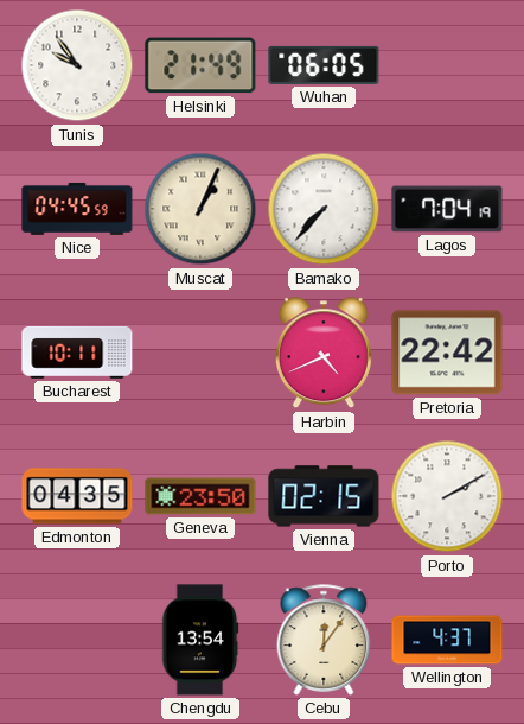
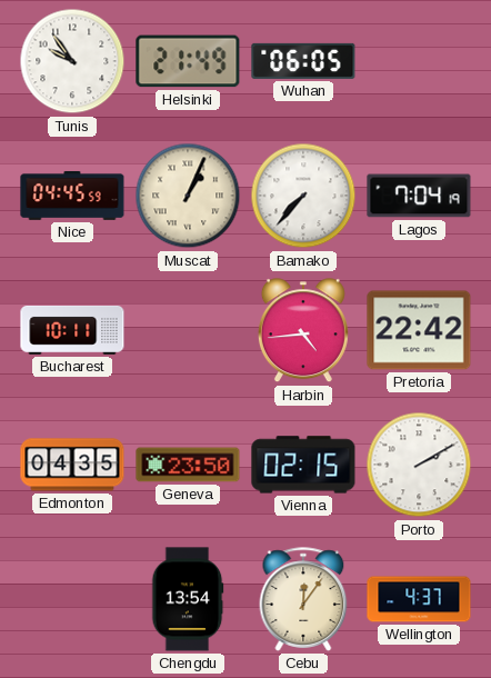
Harbin: 4:41 -> 4:44
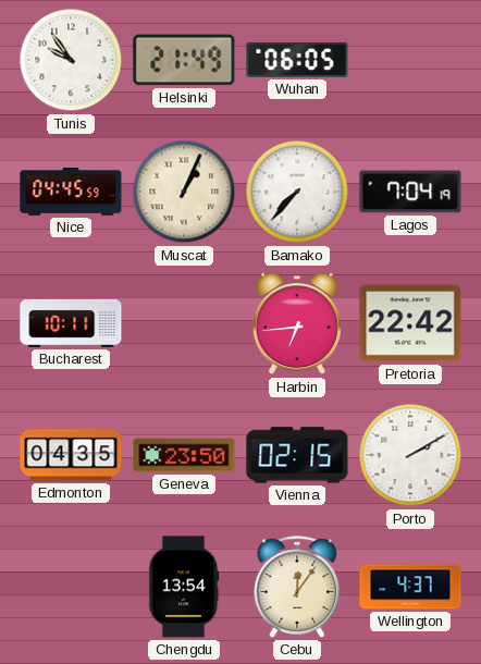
Harbin: 4:44 -> 6:44
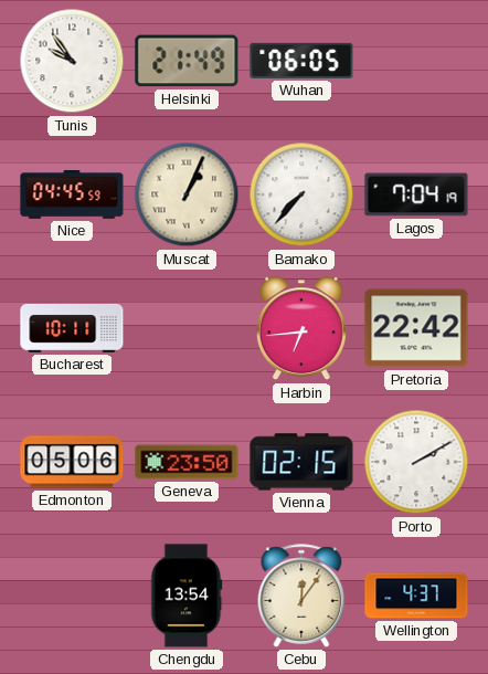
Edmonton: 04:35 -> 05:06
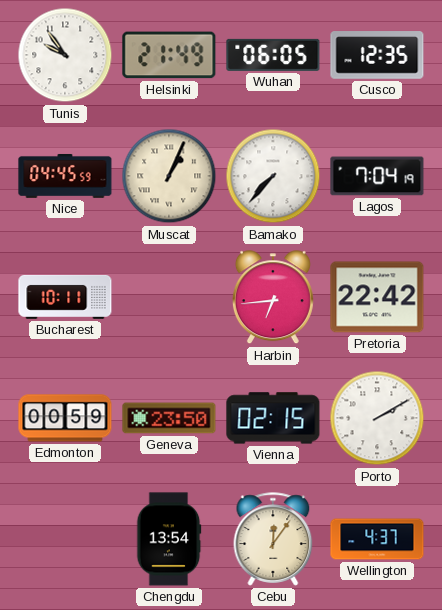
Cusco: none -> 12:35
Edmonton: 05:06 -> 00:59
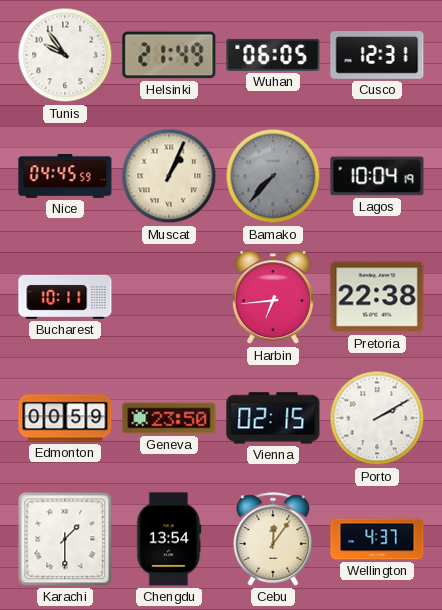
Cusco: 12:35 -> 12:31
Bamako dial: white -> grey
Lagos: 7:04 -> 10:04
Pretoria: 22:42 -> 22:38
Karachi: none -> 1:30
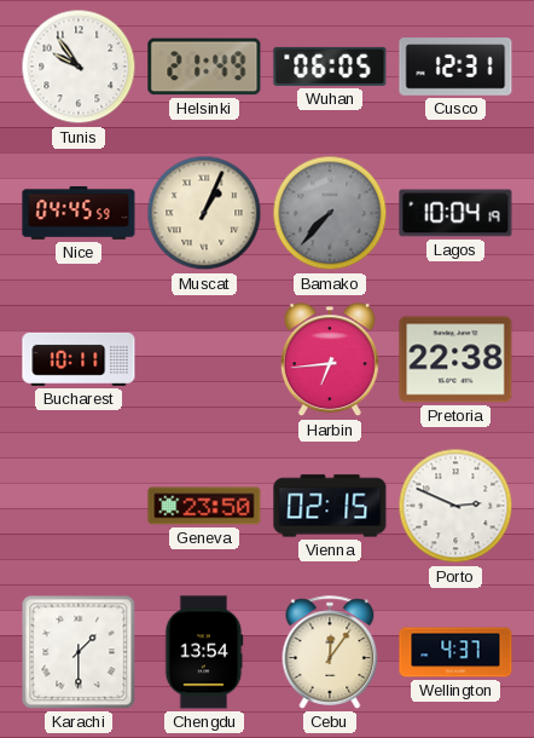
Edmonton: 00:59 -> none
Porto: 2:10 -> 2:49
